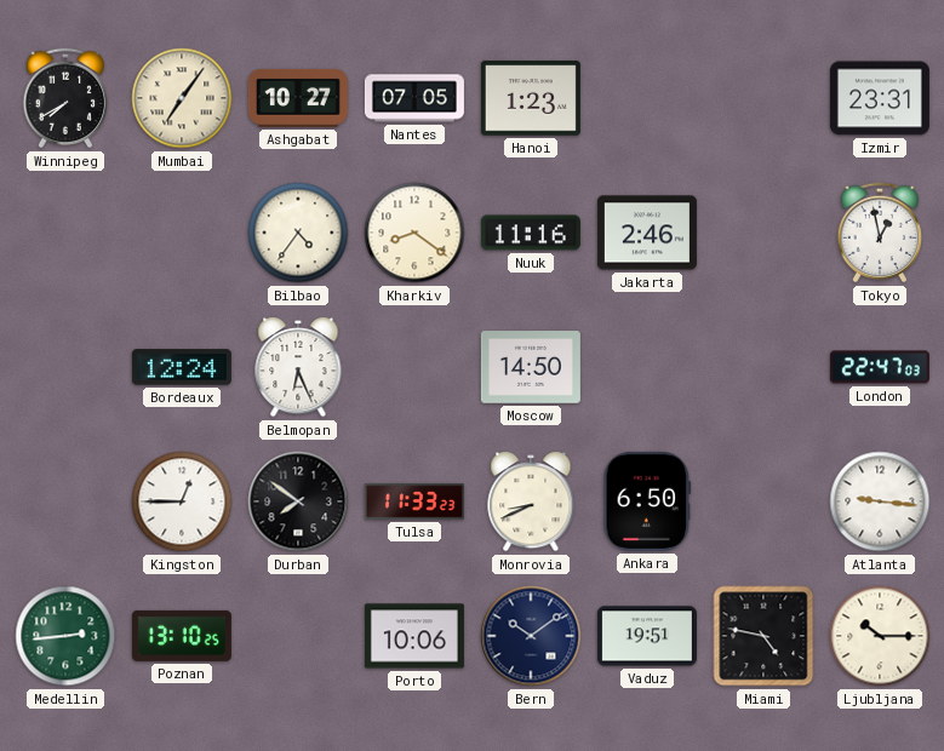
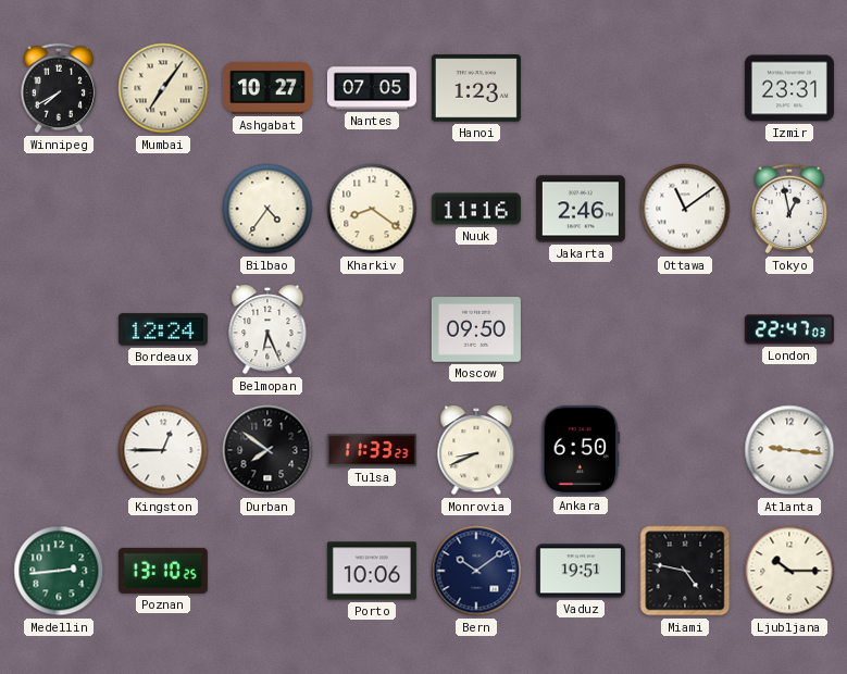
Ottawa: none -> 11:09
Moscow: 14:50 -> 09:50
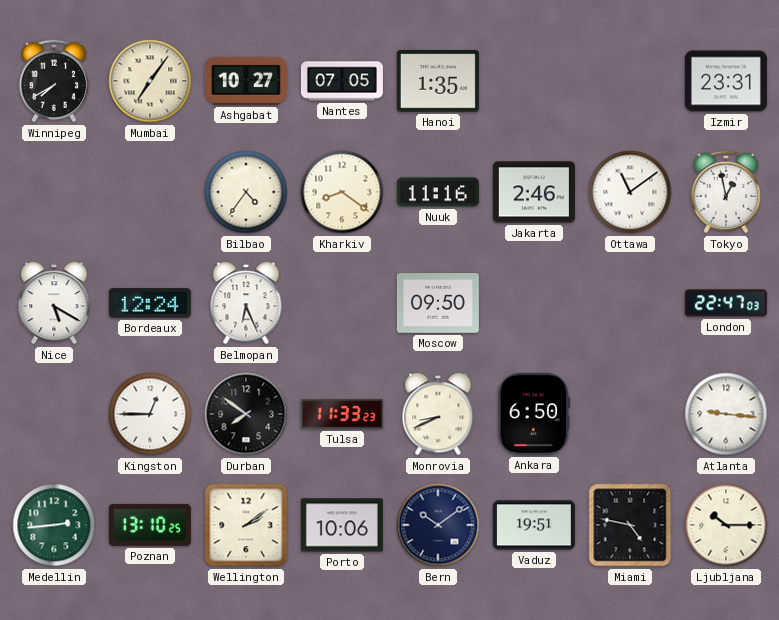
Hanoi: 1:23 -> 1:35
Nice: none -> 5:20
Wellington: none -> 2:09
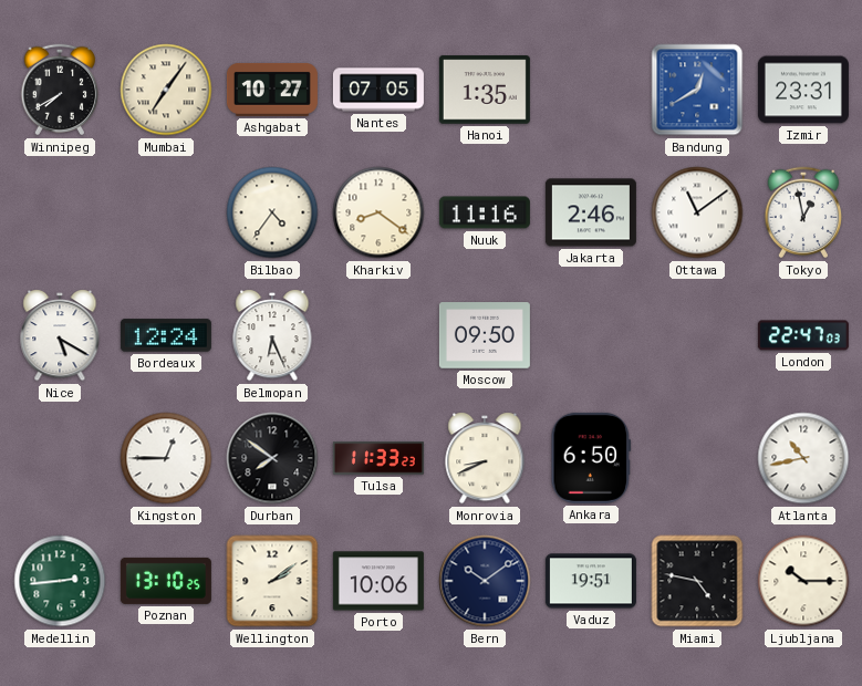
Bandung: none -> 12:40
Atlanta: 9:16 -> 10:43
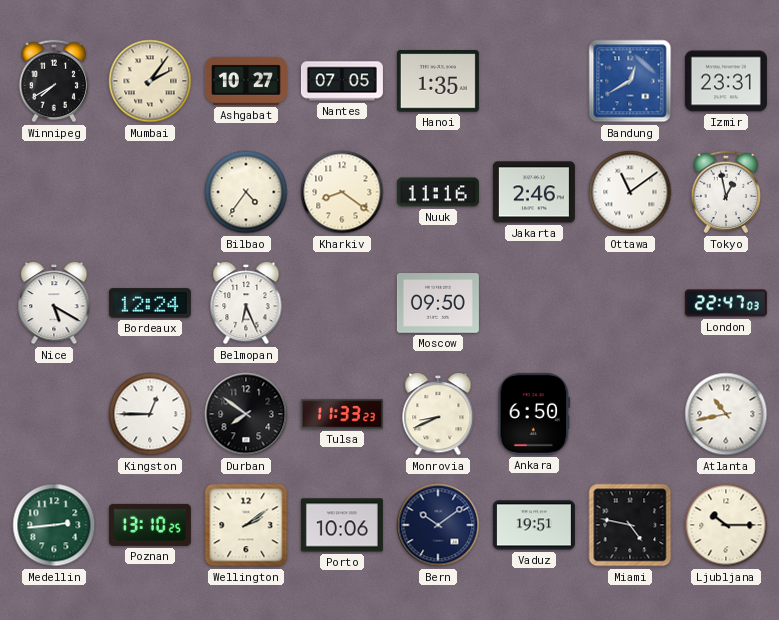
Mumbai: 7:06 -> 2:06
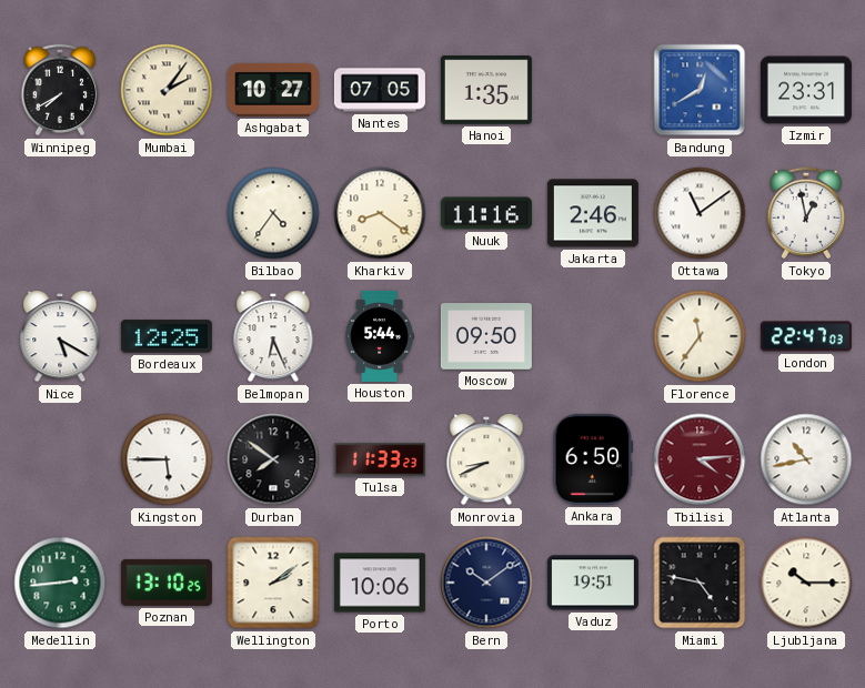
Bordeaux: 12:24 -> 12:25
Houston: none -> 5:44
Florence: none -> 11:36
Kingston: 12:45 -> 5:45
Tbilisi: none -> 4:14
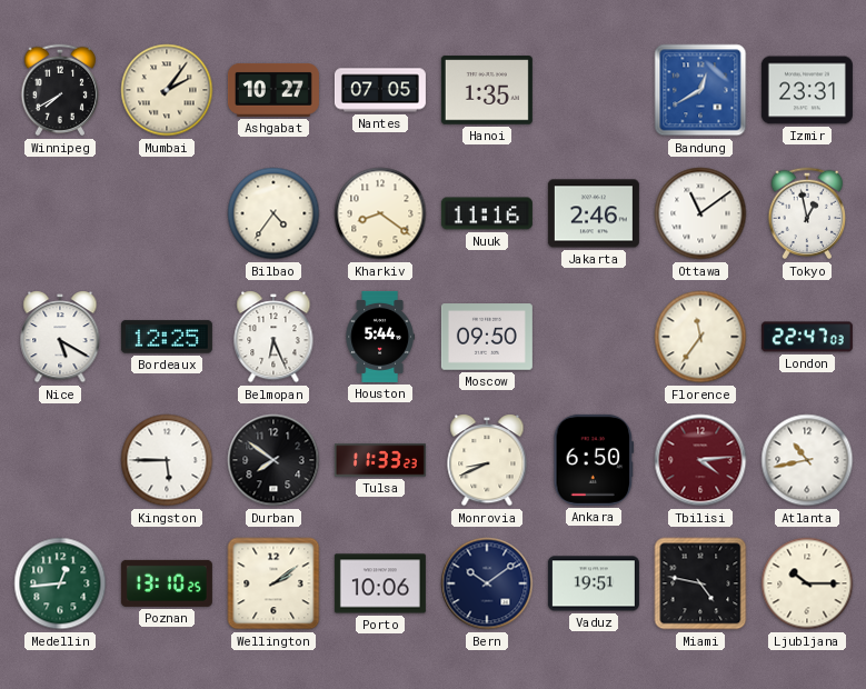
Medellin: 2:44 -> 12:44
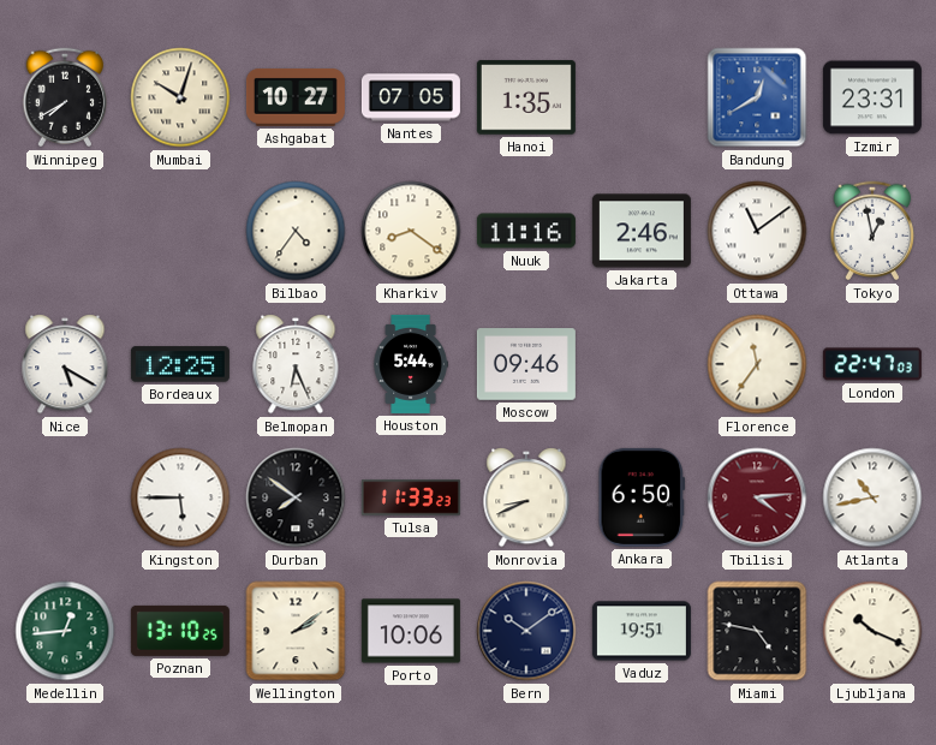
Mumbai: 2:06 -> 10:03
Moscow: 09:50 -> 09:46
Ljubljana: 10:15 -> 10:19
